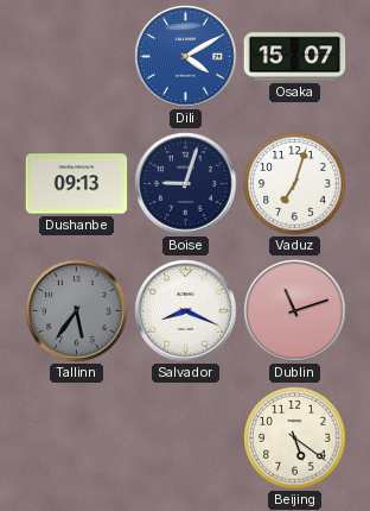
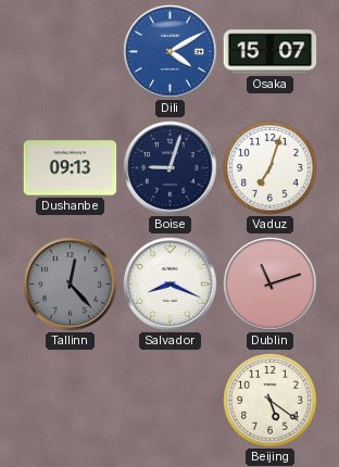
Tallinn: 5:36 -> 12:23
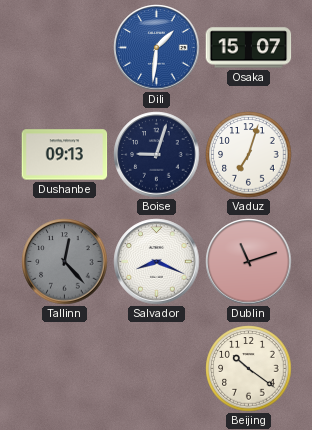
Dili: 4:10 -> 1:31
Beijing: 5:21 -> 10:21
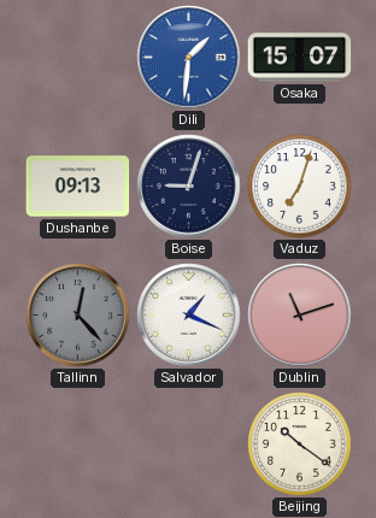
Salvador: 8:19 -> 1:19
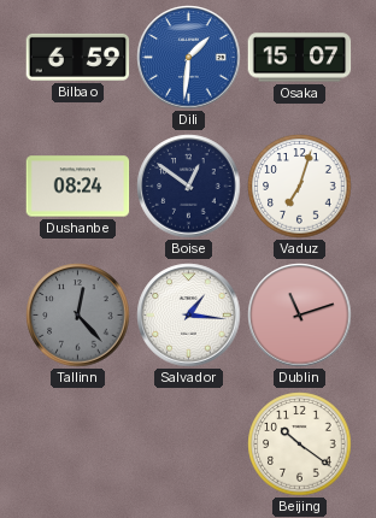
Bilbao: none -> 6:59
Dushanbe: 09:13 -> 08:24
Boise: 9:03 -> 12:51
Salvador: 1:19 -> 1:16
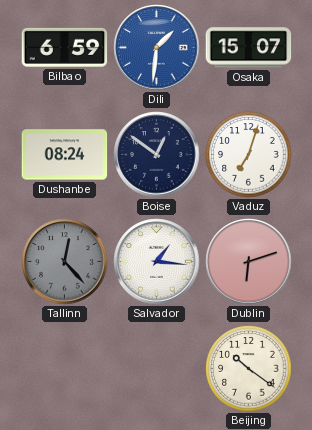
Dublin: 11:12 -> 6:12
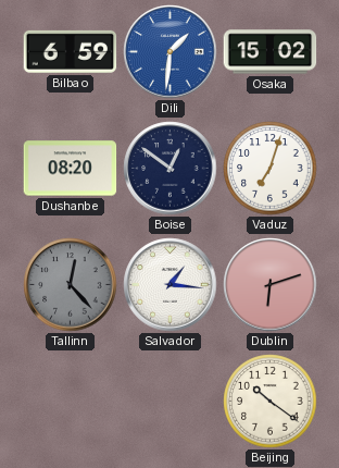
Osaka: 15:07 -> 15:02
Dushanbe: 08:24 -> 08:20
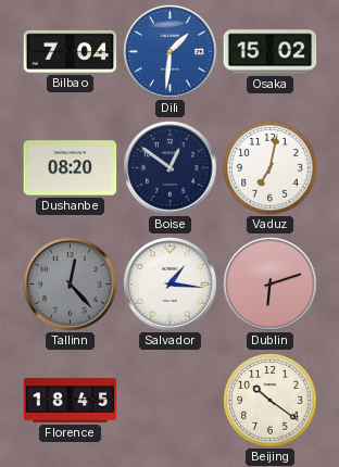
Bilbao: 6:59 -> 7:04
Vaduz: 7:03 -> 7:02
Florence: none -> 18:45
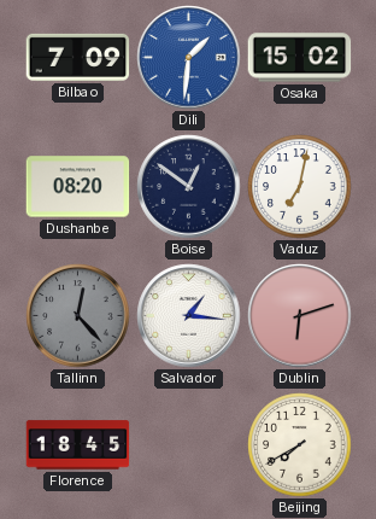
Bilbao: 7:04 -> 7:09
Beijing: 10:21 -> 7:40
